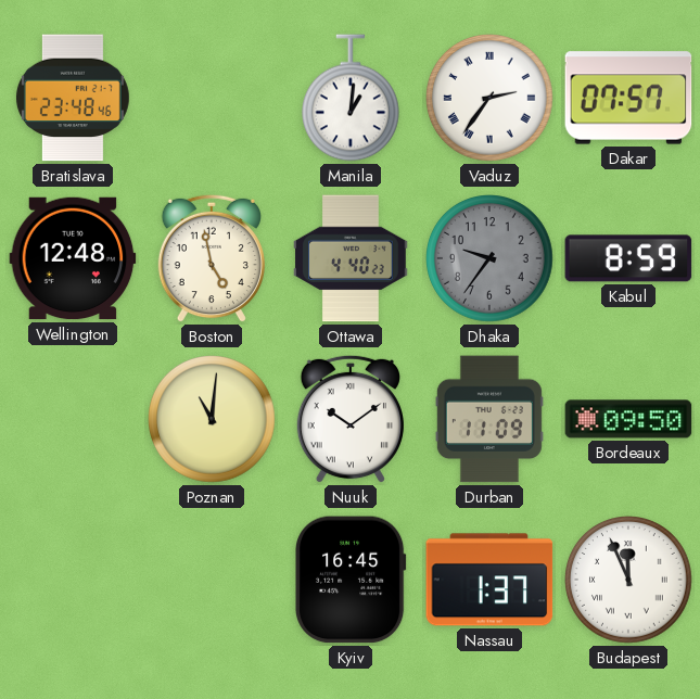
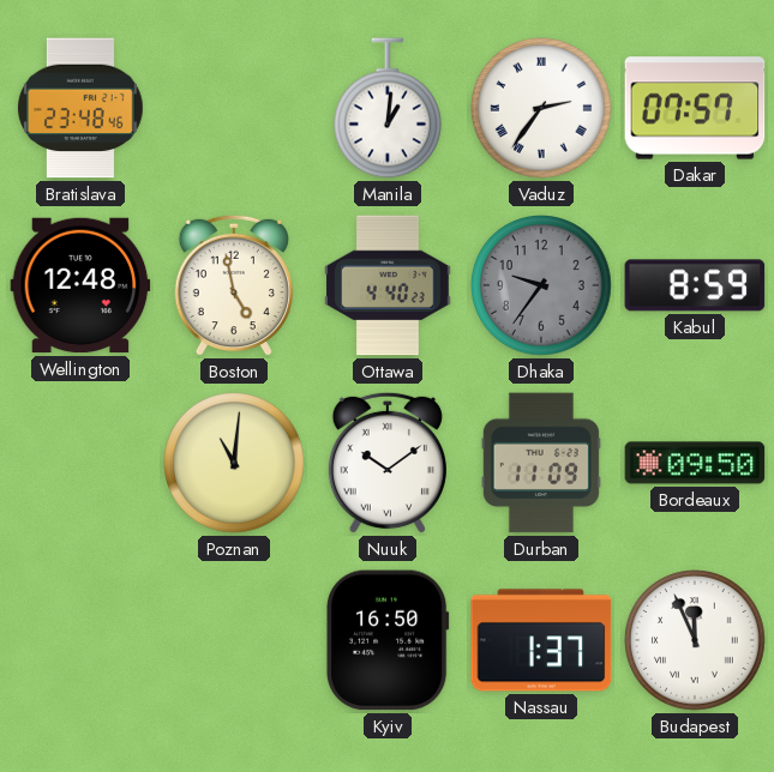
Kyiv: 16:45 -> 16:50
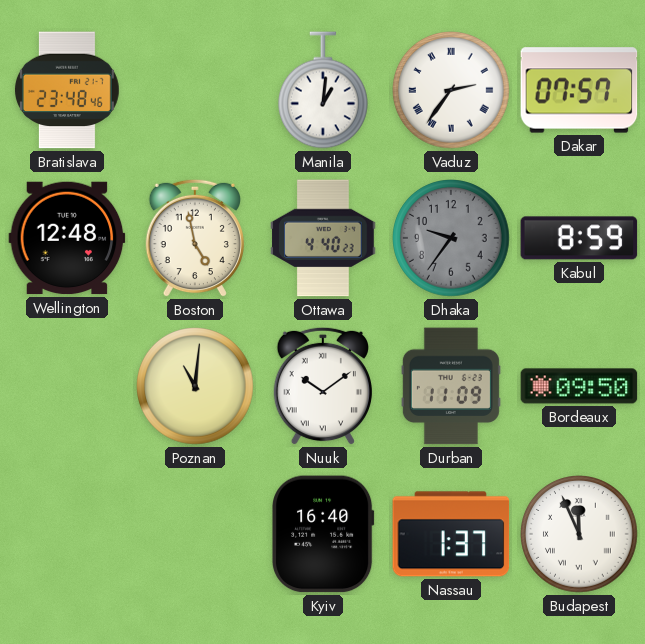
Kyiv: 16:50 -> 16:40
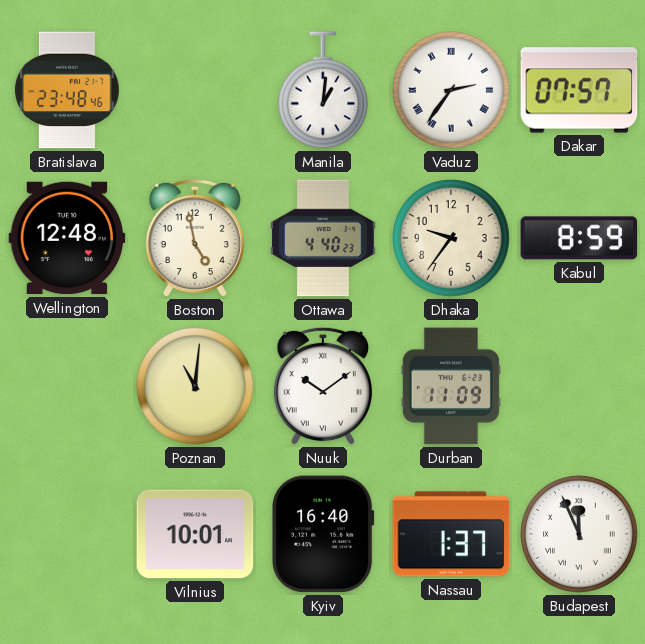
Dhaka dial: grey -> cream
Bordeaux: 09:50 -> none
Vilnius: none -> 10:01
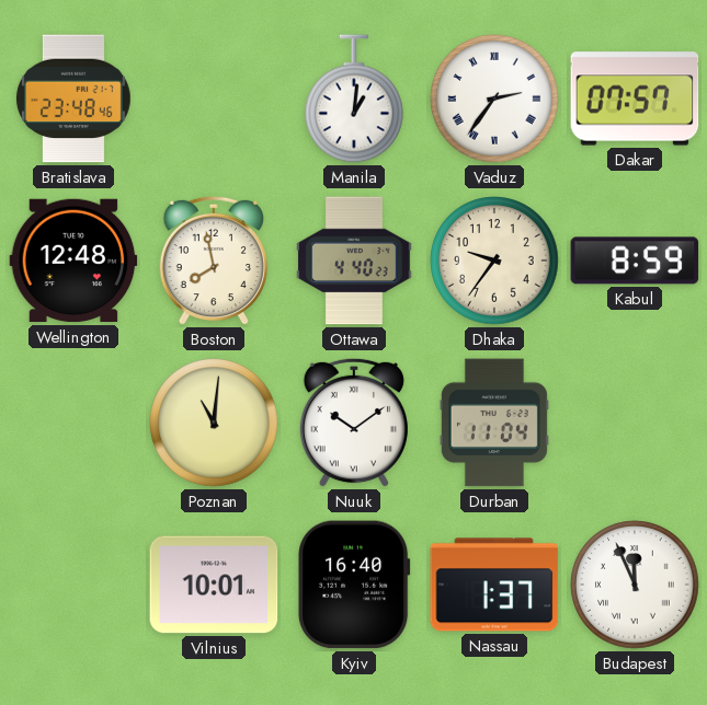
Boston: 4:58 -> 7:58
Durban: 11:09 -> 11:04
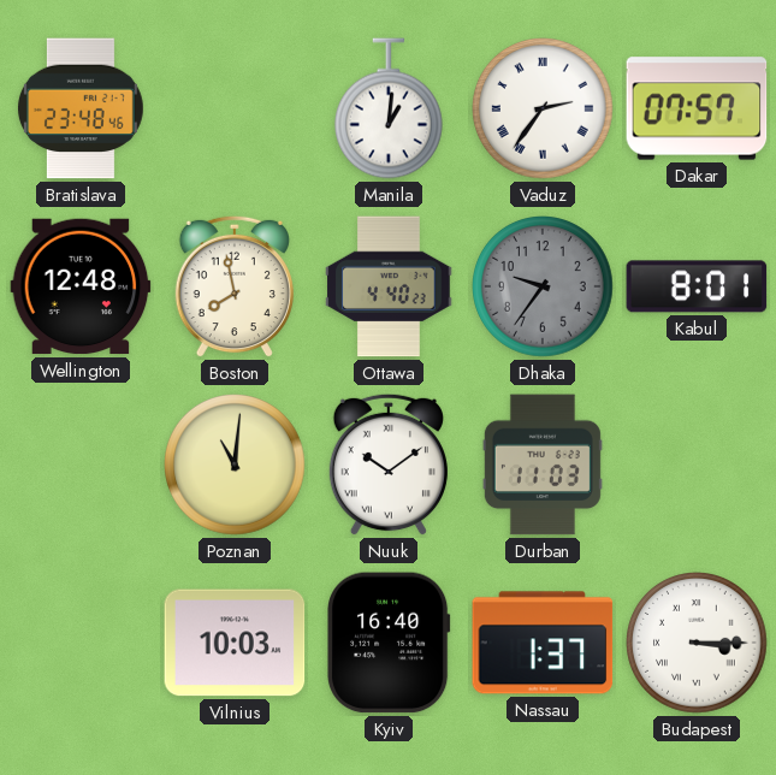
Dhaka dial: cream -> grey
Kabul: 8:59 -> 8:01
Durban: 11:04 -> 11:03
Vilnius: 10:01 -> 10:03
Budapest: 11:56 -> 3:15
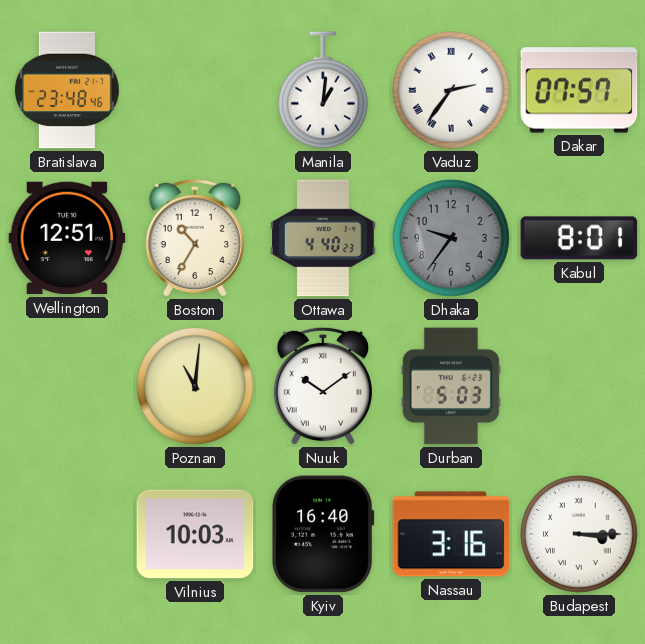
Wellington: 12:48 -> 12:51
Boston: 7:58 -> 10:35
Durban: 11:03 -> 5:03
Nassau: 1:37 -> 3:16
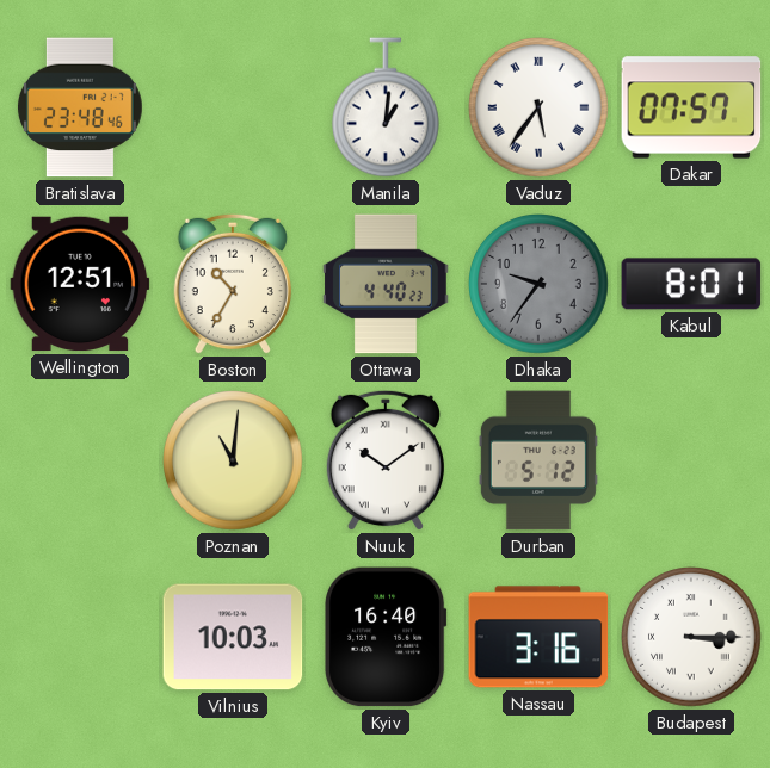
Vaduz: 2:36 -> 5:36
Durban: 5:03 -> 5:12
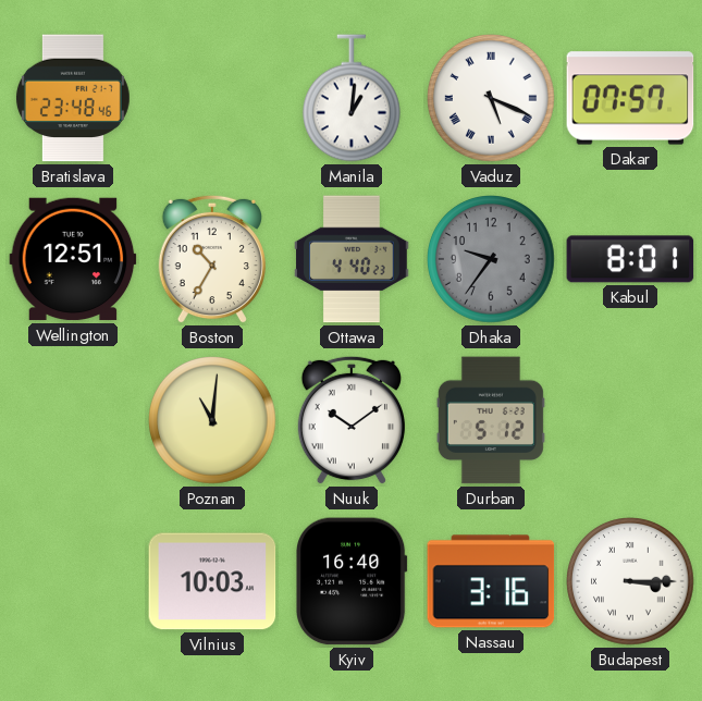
Vaduz: 5:36 -> 5:19
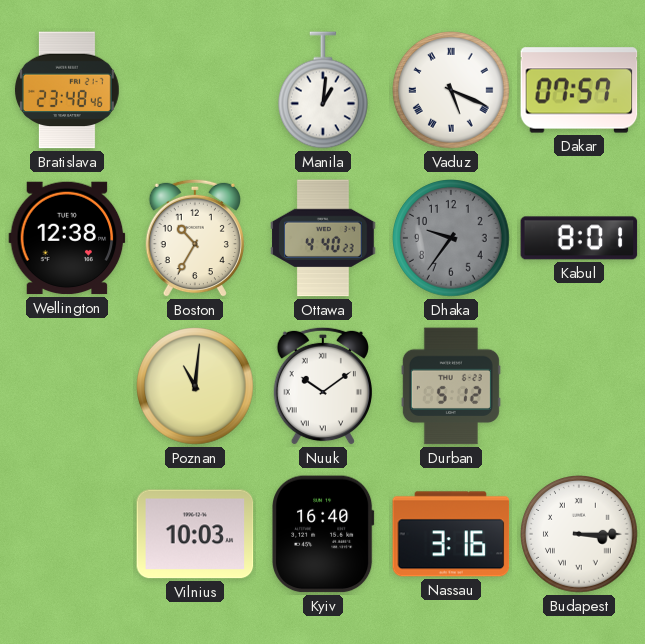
Wellington: 12:51 -> 12:38
